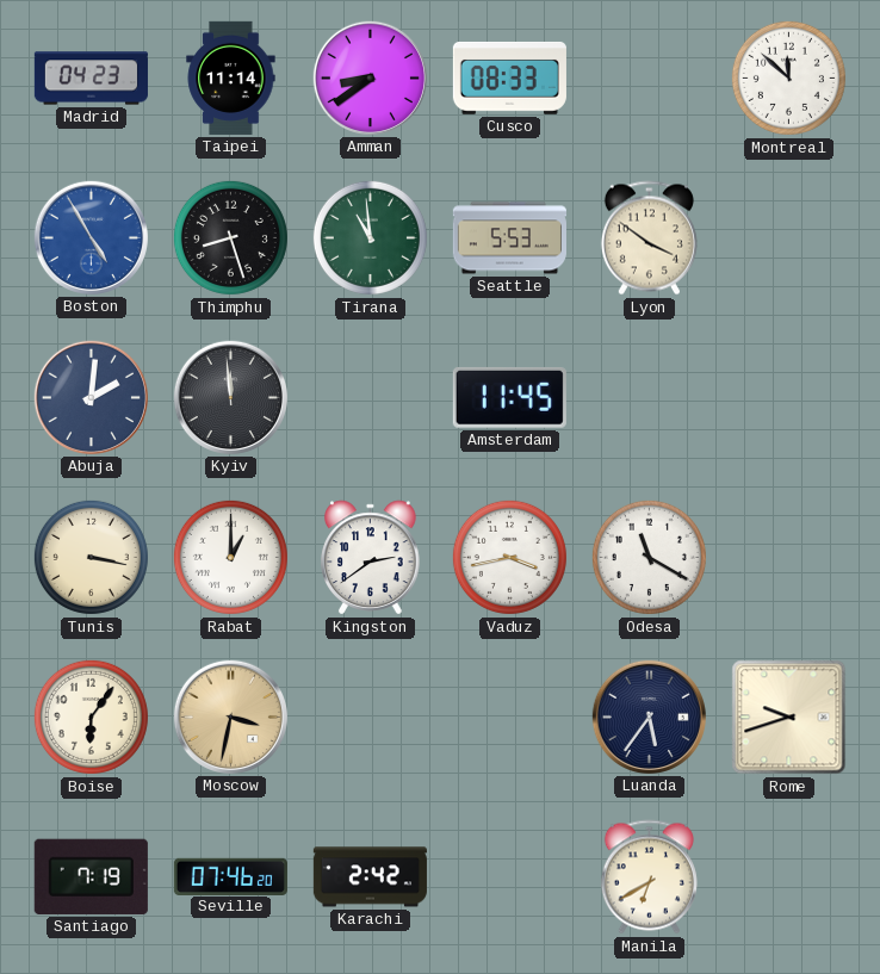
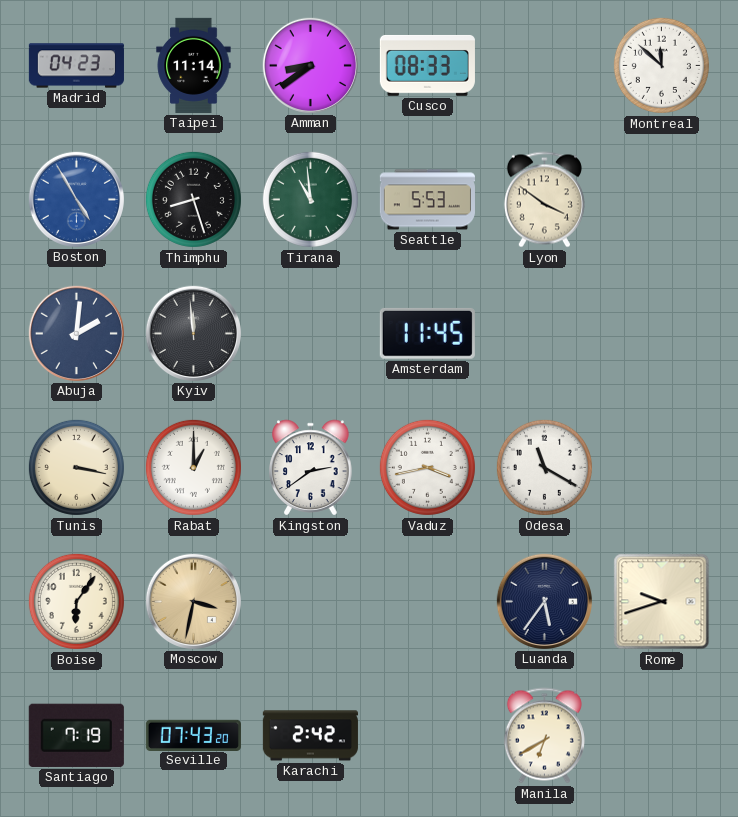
Seville: 07:46 -> 07:43
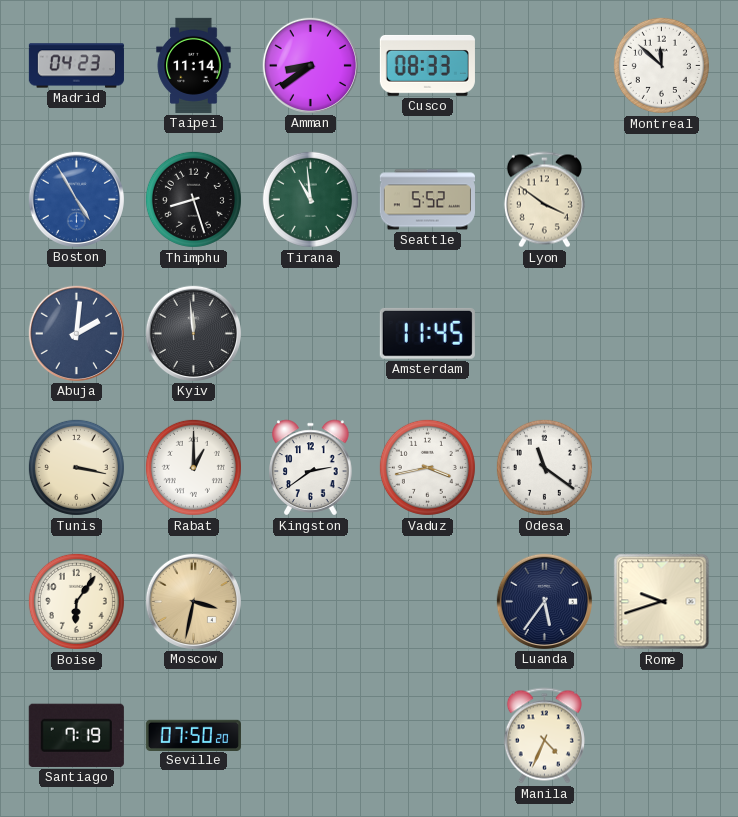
Seattle: 5:53 -> 5:52
Odesa: 11:20 -> 11:21
Seville: 07:43 -> 07:50
Karachi: 2:42 -> none
Manila: 6:40 -> 4:34
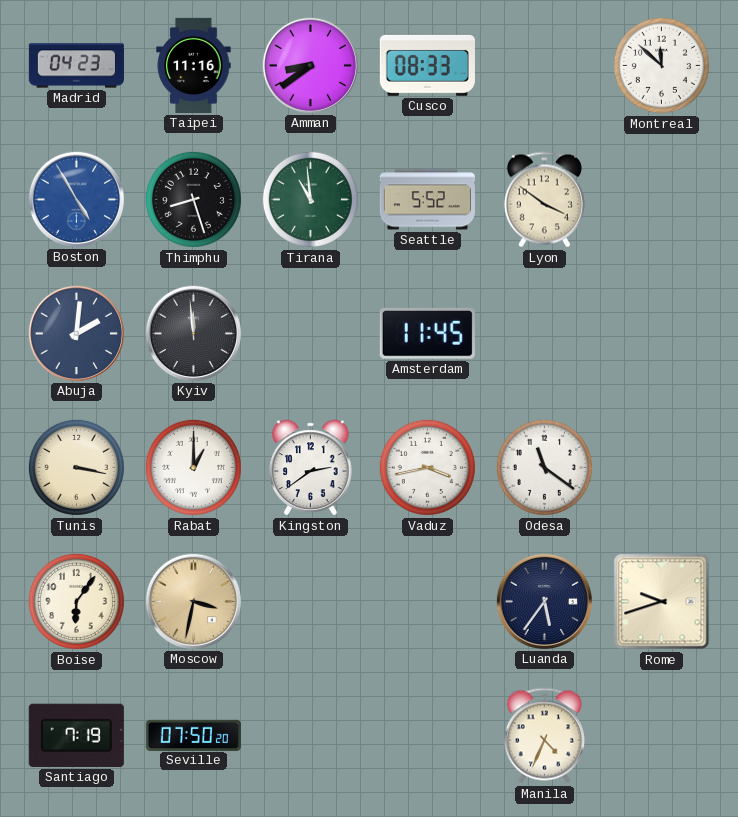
Taipei: 11:14 -> 11:16
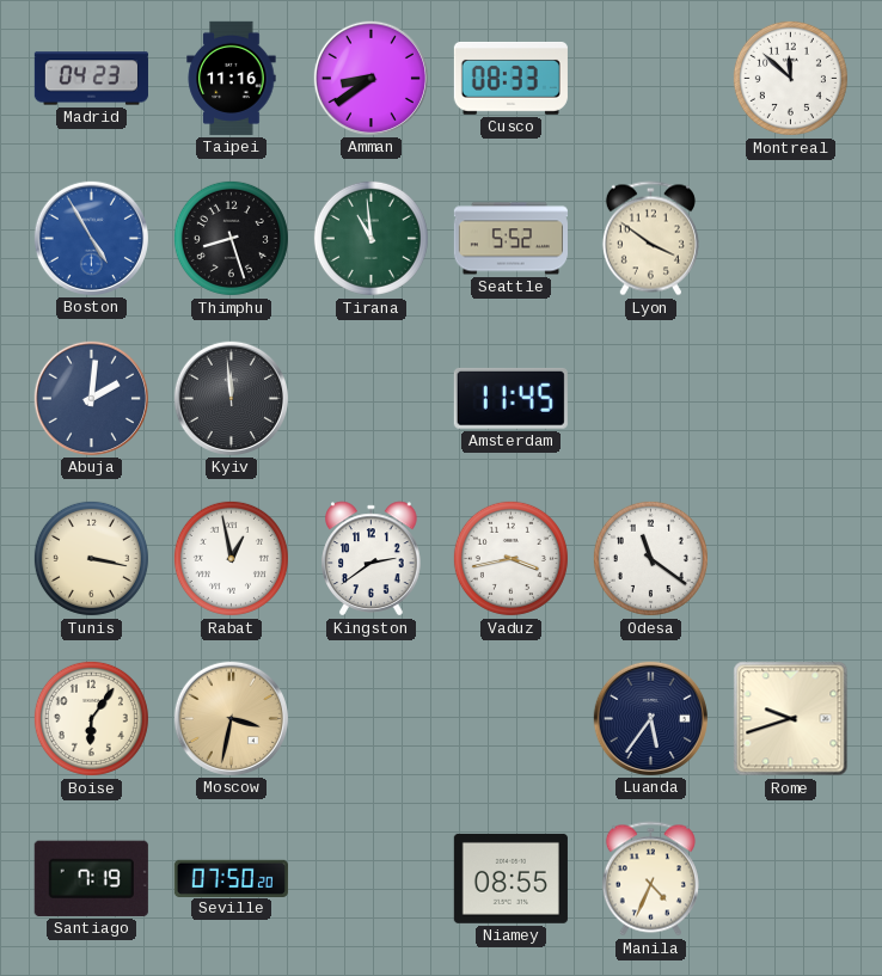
Rabat: 1:00 -> 12:58
Niamey: none -> 08:55
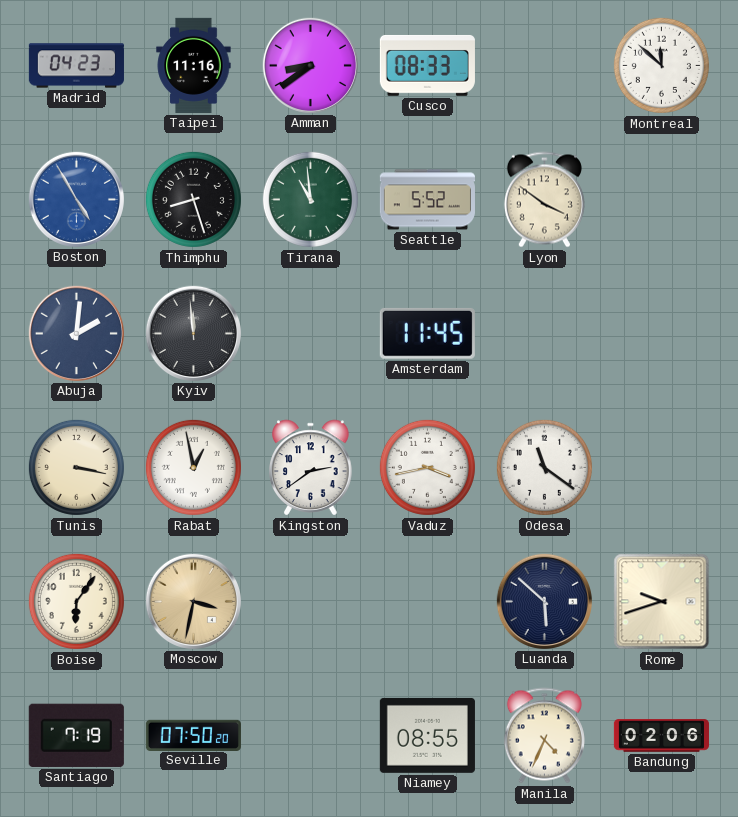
Luanda: 5:36 -> 5:52
Bandung: none -> 02:06
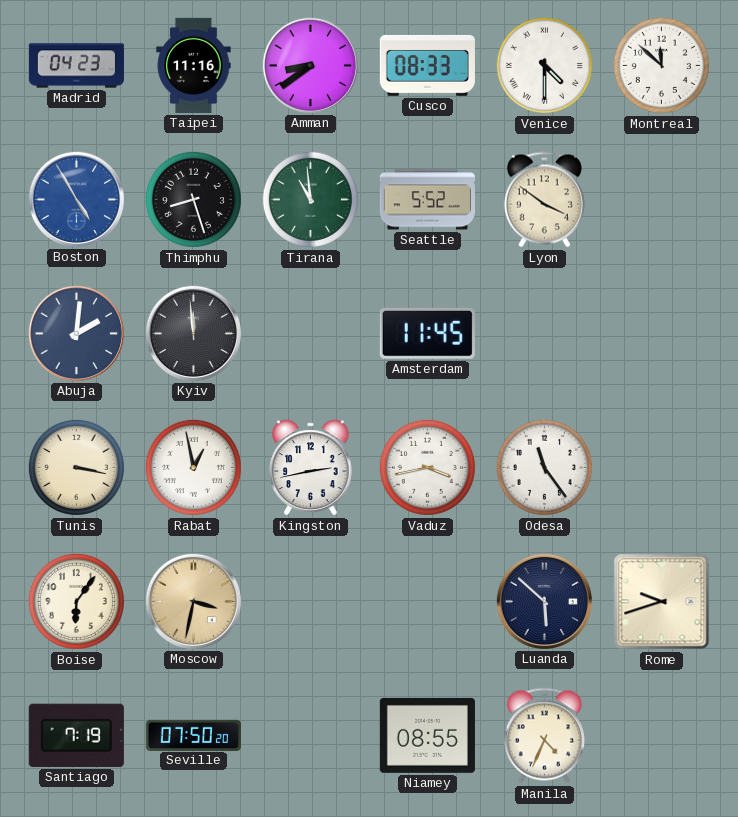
Venice: none -> 4:30
Kingston: 2:39 -> 2:43
Odesa: 11:21 -> 11:24
Bandung: 02:06 -> none
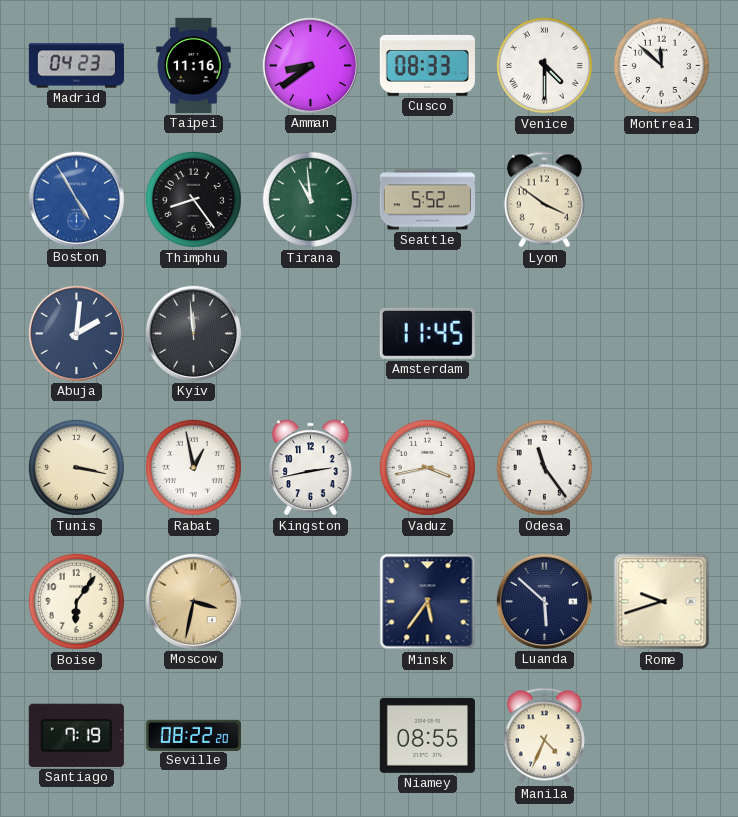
Thimphu: 8:27 -> 8:24
Minsk: none -> 5:36
Seville: 07:50 -> 08:22
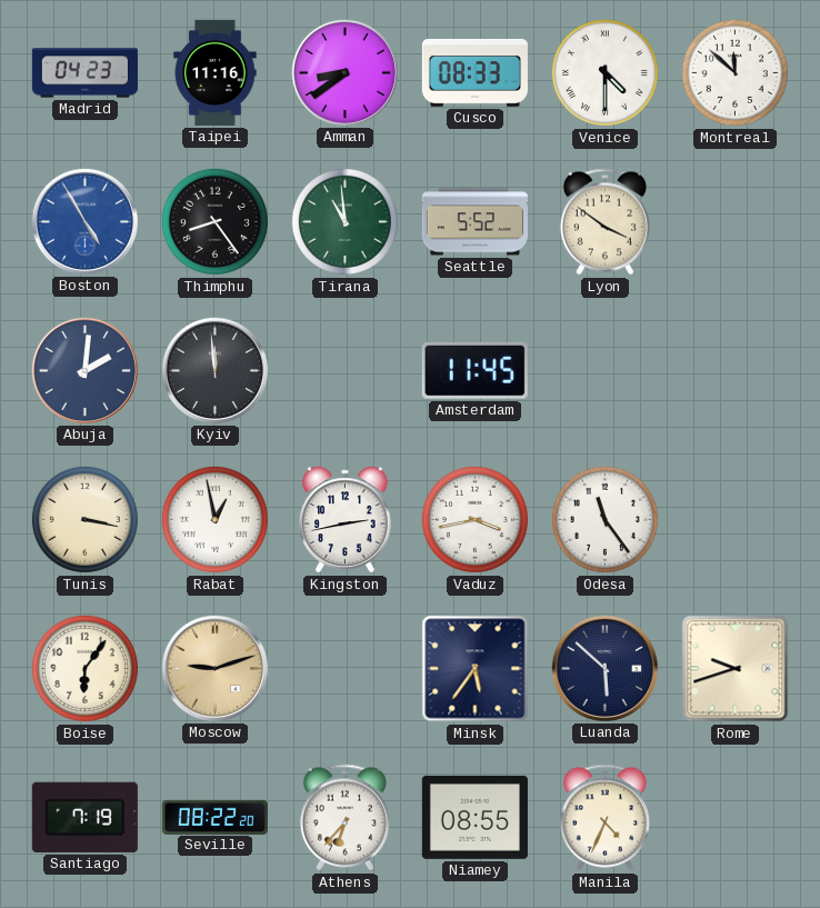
Moscow: 3:32 -> 9:12
Athens: none -> 6:37
